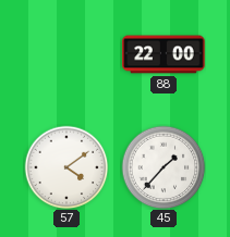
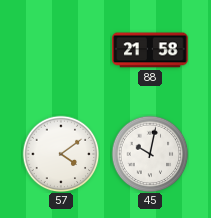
88: 22:00 -> 21:58
45: 1:37 -> 10:02
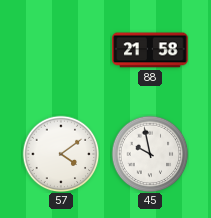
45: 10:02 -> 9:58
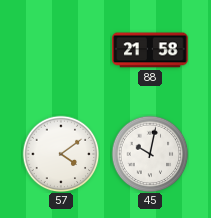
45: 9:58 -> 10:02
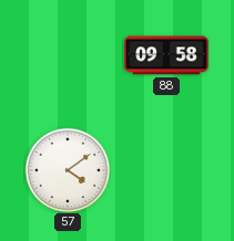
88: 21:58 -> 09:58
45: 10:02 -> none
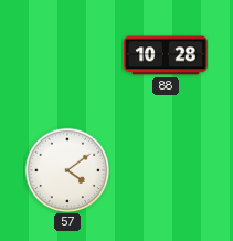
88: 09:58 -> 10:28
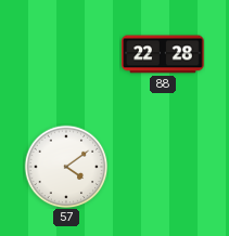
88: 10:28 -> 22:28
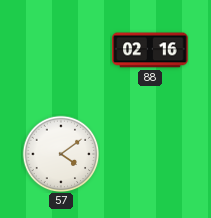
88: 22:28 -> 02:16
